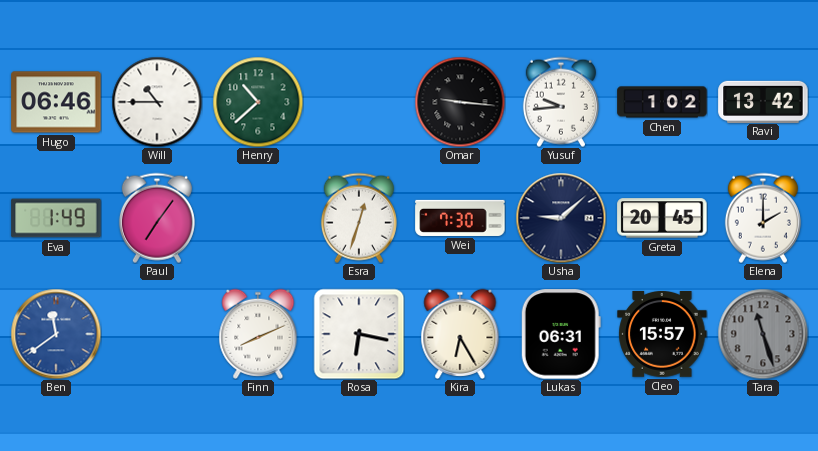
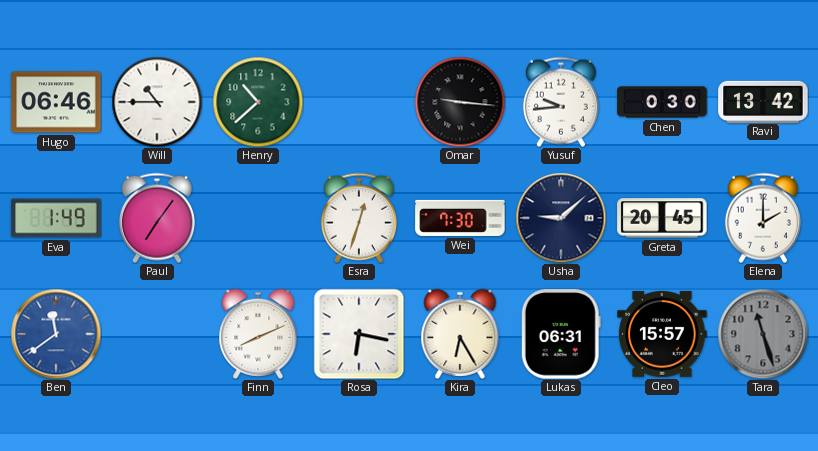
Chen: 1:02 -> 0:30
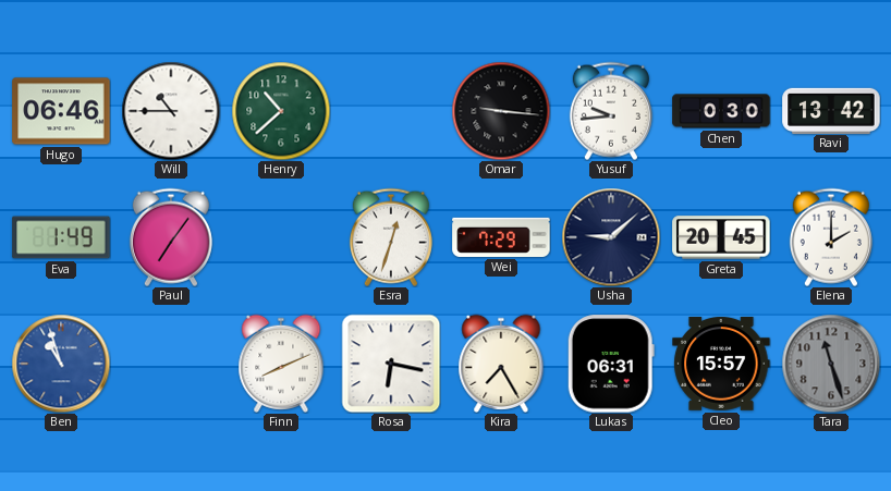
Wei: 7:30 -> 7:29
Ben: 11:39 -> 10:57
Kira: 6:25 -> 7:25
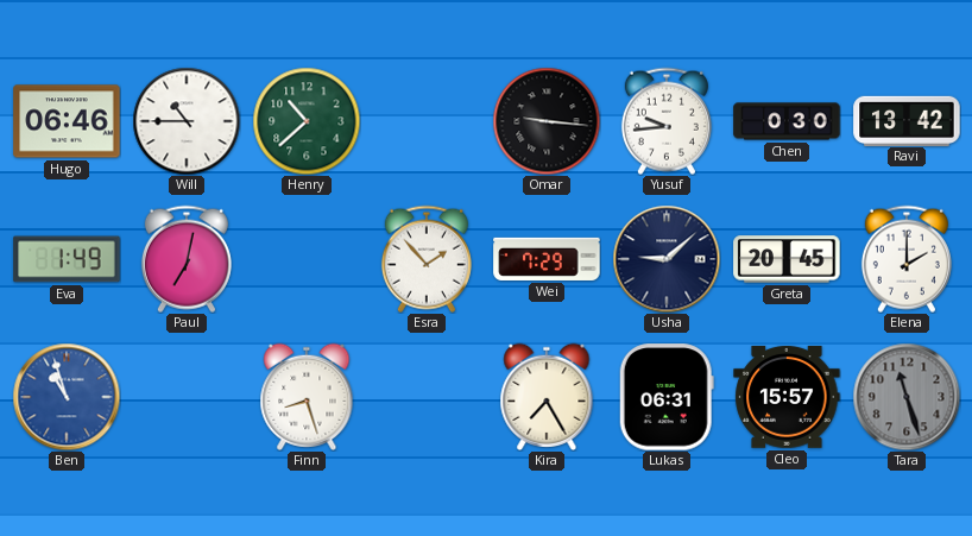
Paul: 7:06 -> 7:02
Esra: 12:33 -> 1:53
Finn: 8:11 -> 8:27
Rosa: 6:17 -> none
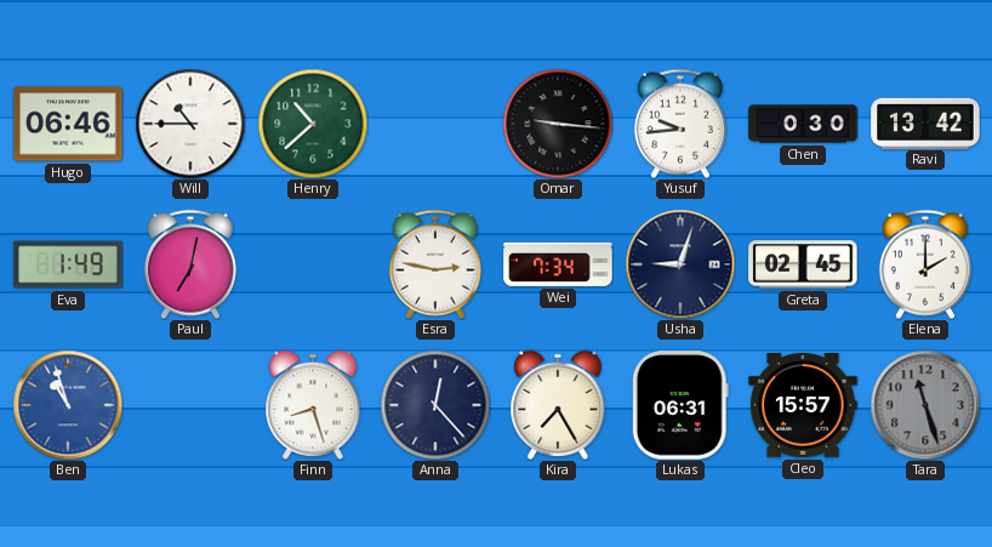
Esra: 1:53 -> 2:47
Wei: 7:29 -> 7:34
Usha: 9:08 -> 9:03
Greta: 20:45 -> 02:45
Anna: none -> 12:23
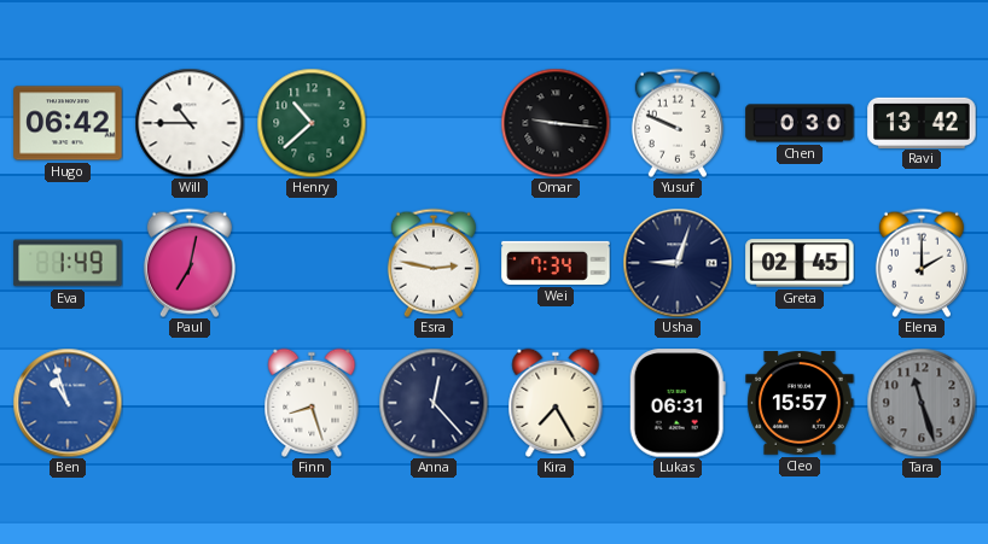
Hugo: 06:46 -> 06:42
Yusuf: 9:44 -> 9:49
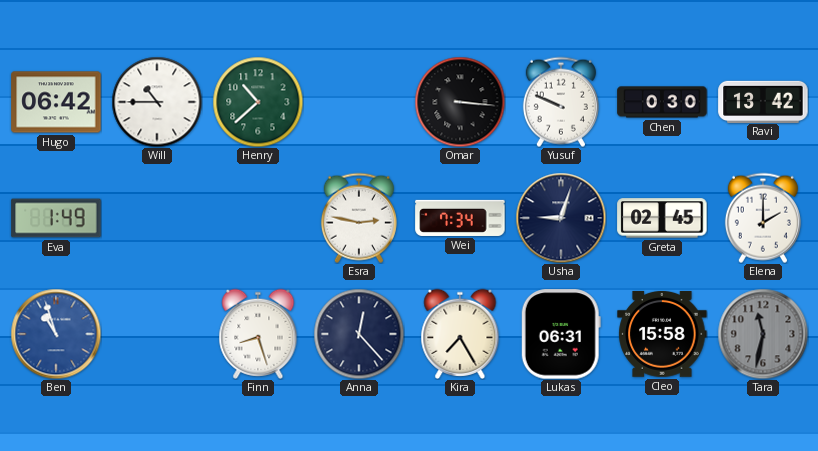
Omar: 9:16 -> 3:16
Paul: 7:02 -> none
Cleo: 15:57 -> 15:58
Tara: 11:27 -> 11:32
